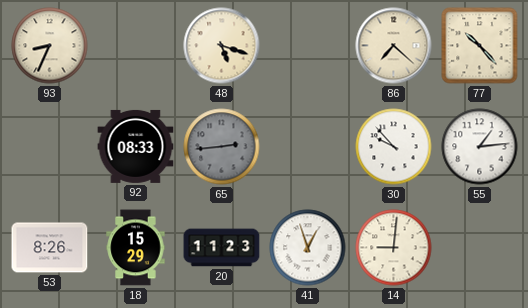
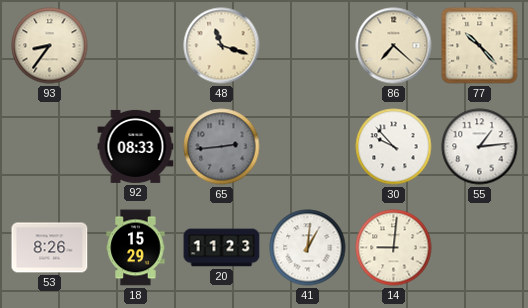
93: 8:34 -> 8:36
48: 5:18 -> 11:18
41: 12:57 -> 1:01
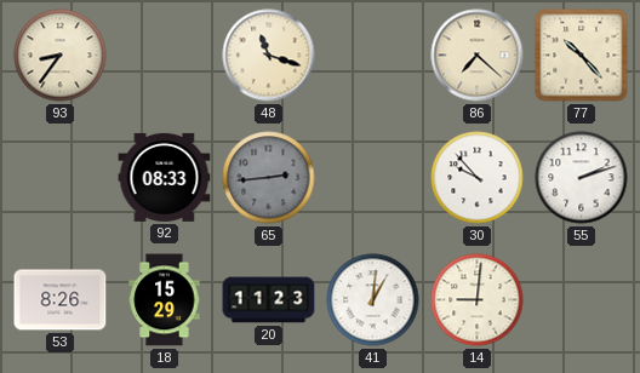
55: 1:14 -> 2:12
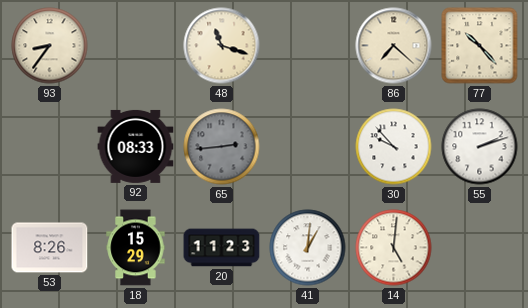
14: 9:01 -> 5:01
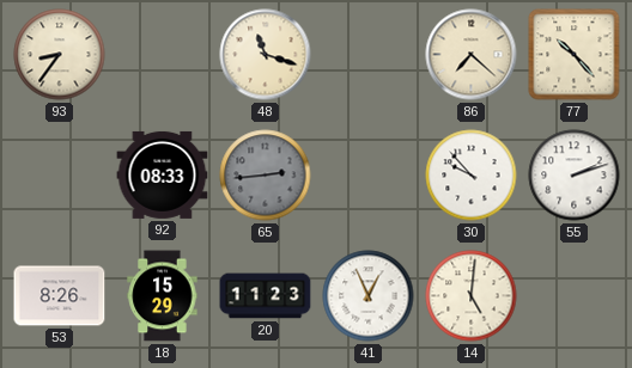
41: 1:01 -> 12:56
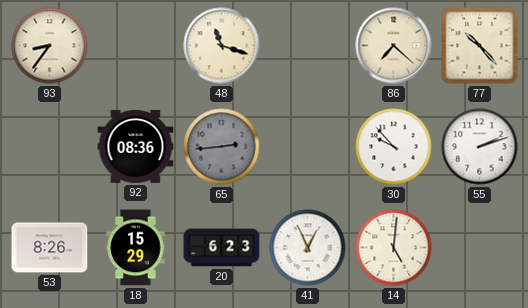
92: 08:33 -> 08:36
20: 11:23 -> 6:23
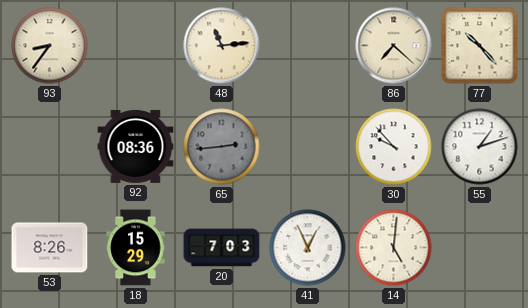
48: 11:18 -> 11:14
55: 2:12 -> 1:12
20: 6:23 -> 7:03
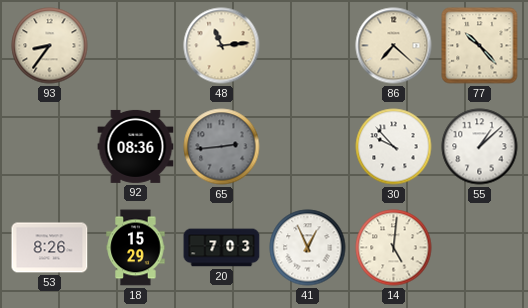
55: 1:12 -> 1:08
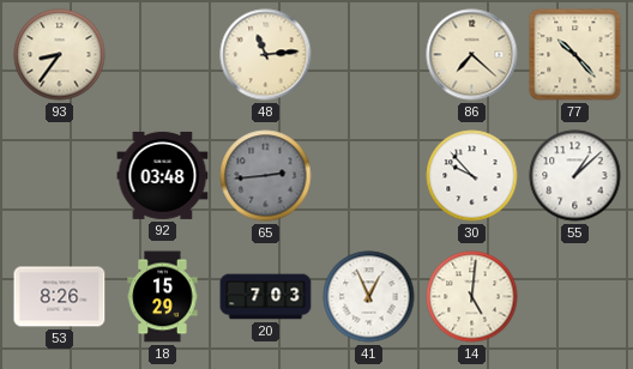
92: 08:36 -> 03:48
